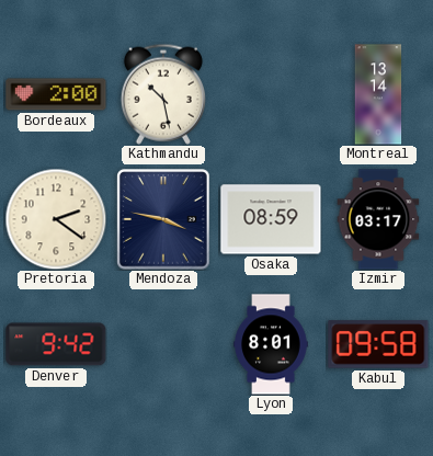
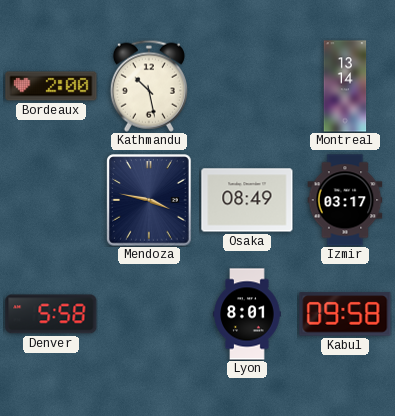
Pretoria: 2:21 -> none
Osaka: 08:59 -> 08:49
Denver: 9:42 -> 5:58
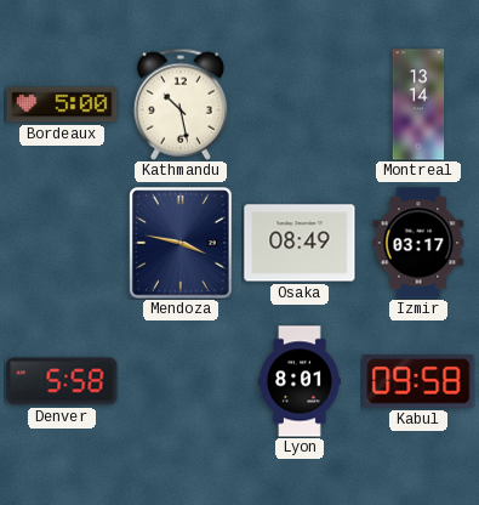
Bordeaux: 2:00 -> 5:00
